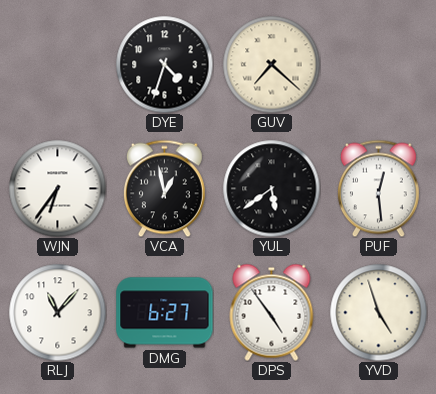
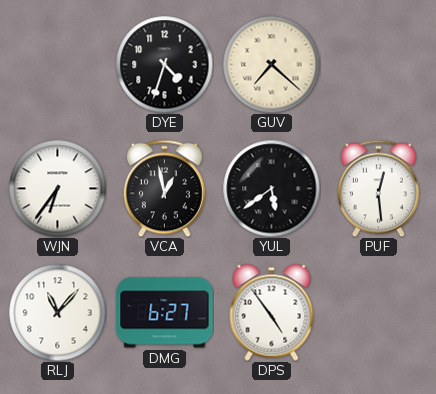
YVD: 4:57 -> none
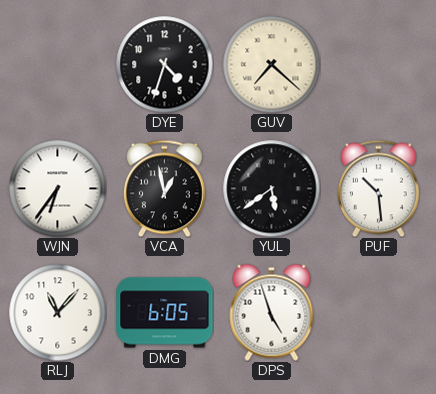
PUF: 12:29 -> 10:29
DMG: 6:27 -> 6:05
DPS: 4:54 -> 4:57
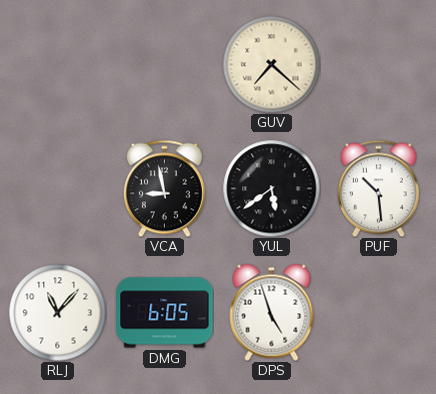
DYE: 4:33 -> none
WJN: 6:36 -> none
VCA: 12:58 -> 8:58
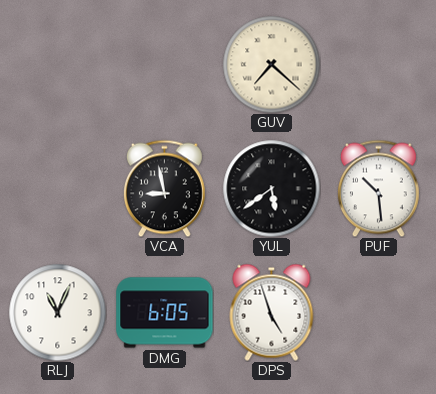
RLJ: 11:07 -> 11:04
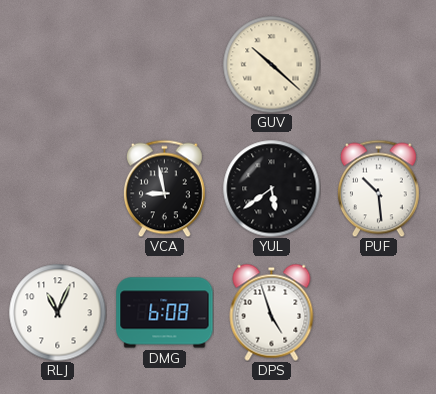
GUV: 7:22 -> 10:22
DMG: 6:05 -> 6:08
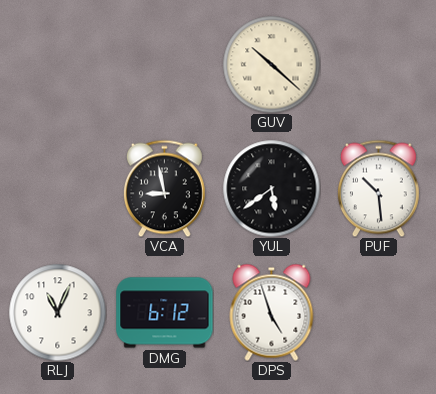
DMG: 6:08 -> 6:12
